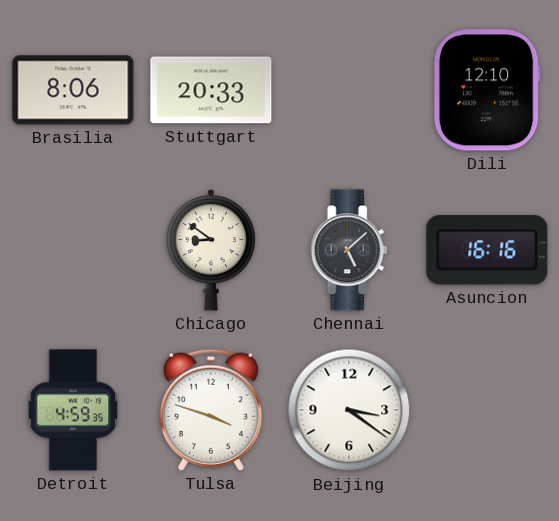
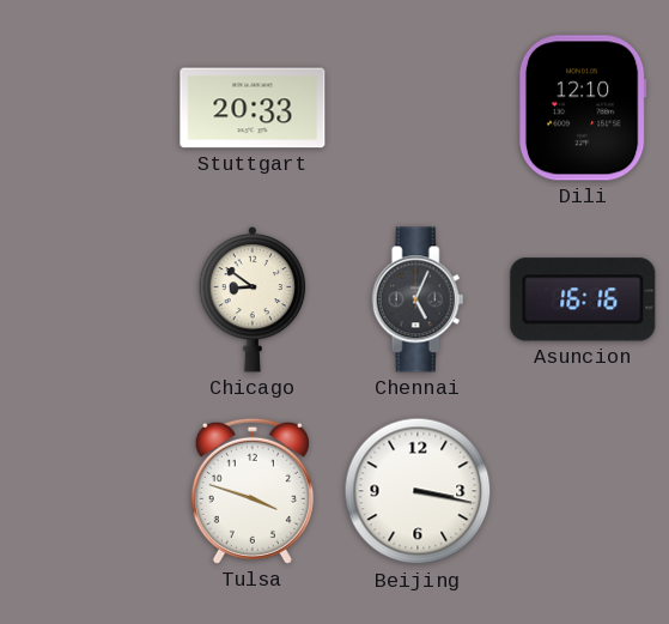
Brasilia: 8:06 -> none
Chennai: 5:08 -> 5:04
Detroit: 4:59 -> none
Beijing: 3:21 -> 3:17
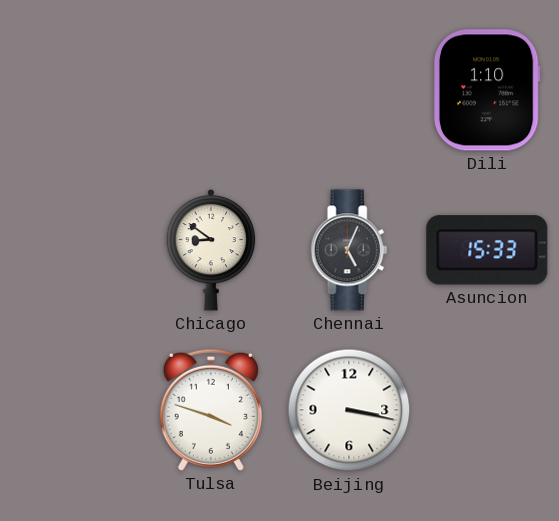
Stuttgart: 20:33 -> none
Dili: 12:10 -> 1:10
Asuncion: 16:16 -> 15:33
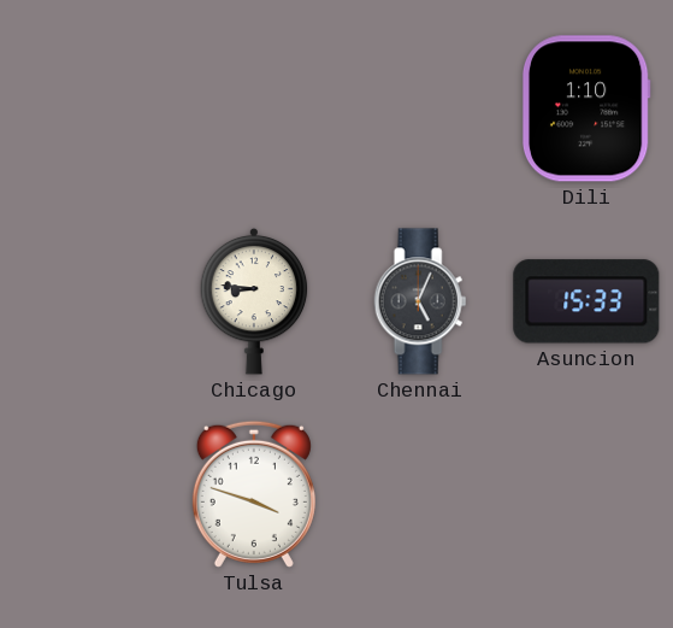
Chicago: 8:51 -> 8:46
Beijing: 3:17 -> none
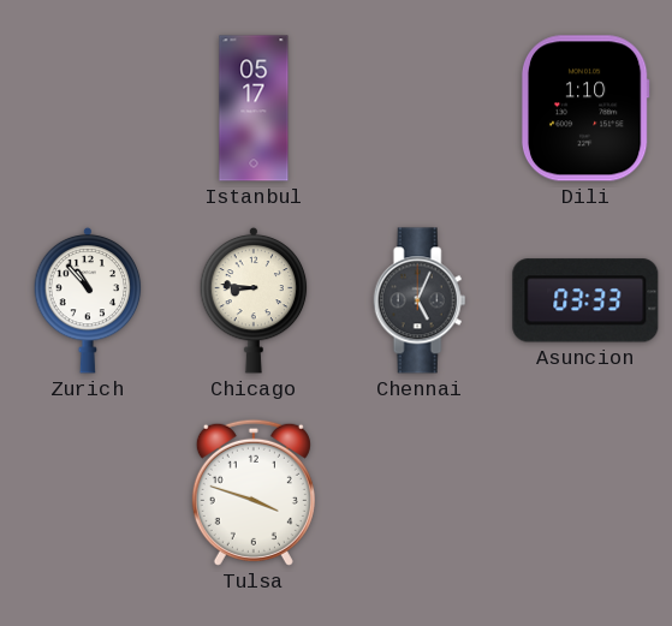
Istanbul: none -> 05:17
Zurich: none -> 10:53
Asuncion: 15:33 -> 03:33
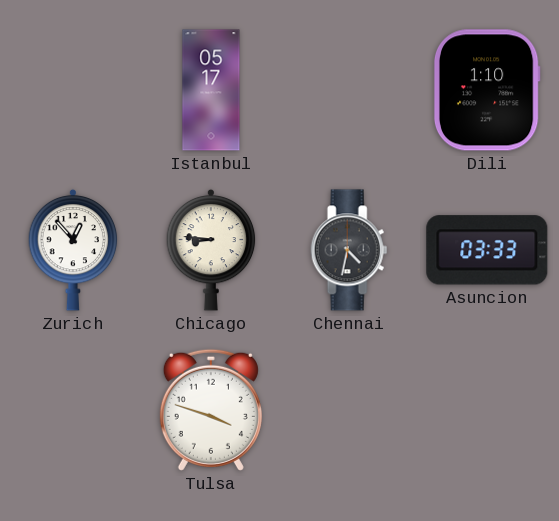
Zurich: 10:53 -> 12:53
Chennai: 5:04 -> 4:32
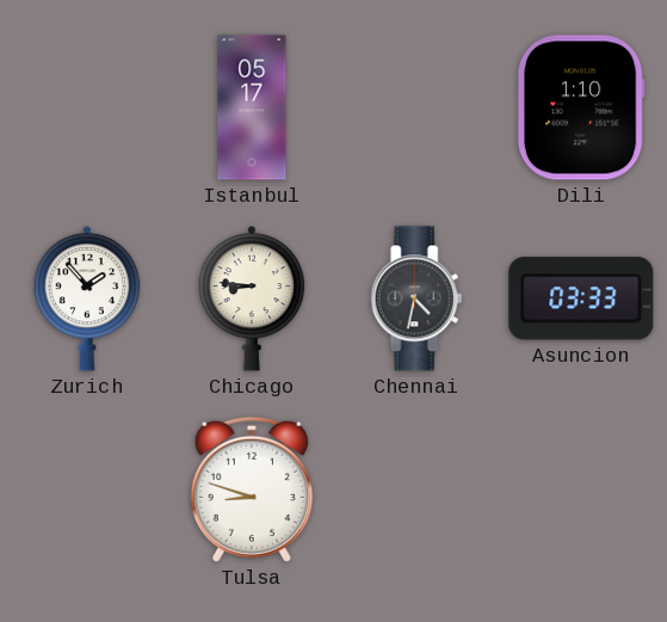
Zurich: 12:53 -> 1:53
Tulsa: 3:48 -> 8:48
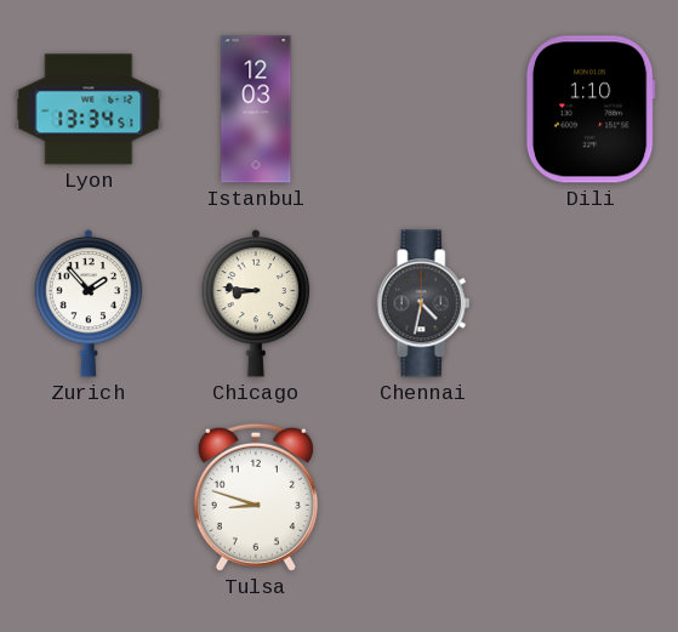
Lyon: none -> 13:34
Istanbul: 05:17 -> 12:03
Asuncion: 03:33 -> none
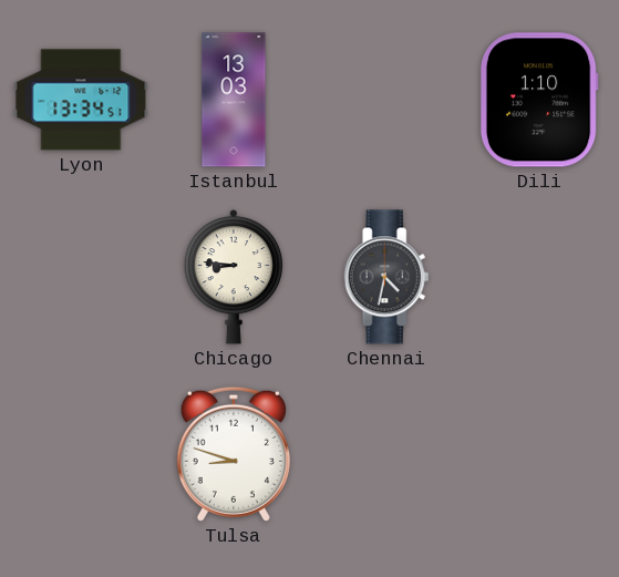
Istanbul: 12:03 -> 13:03
Zurich: 1:53 -> none
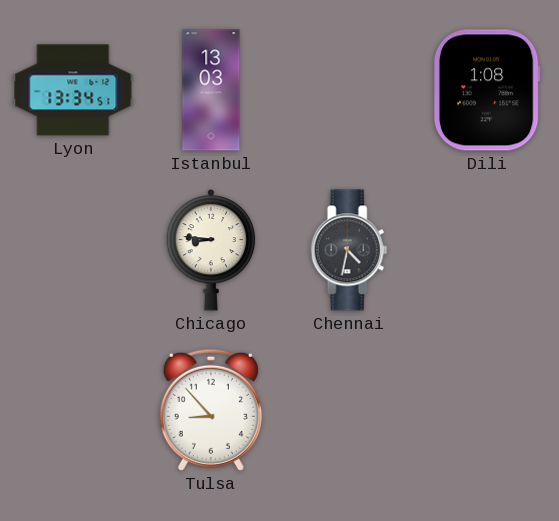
Dili: 1:10 -> 1:08
Tulsa: 8:48 -> 8:53
